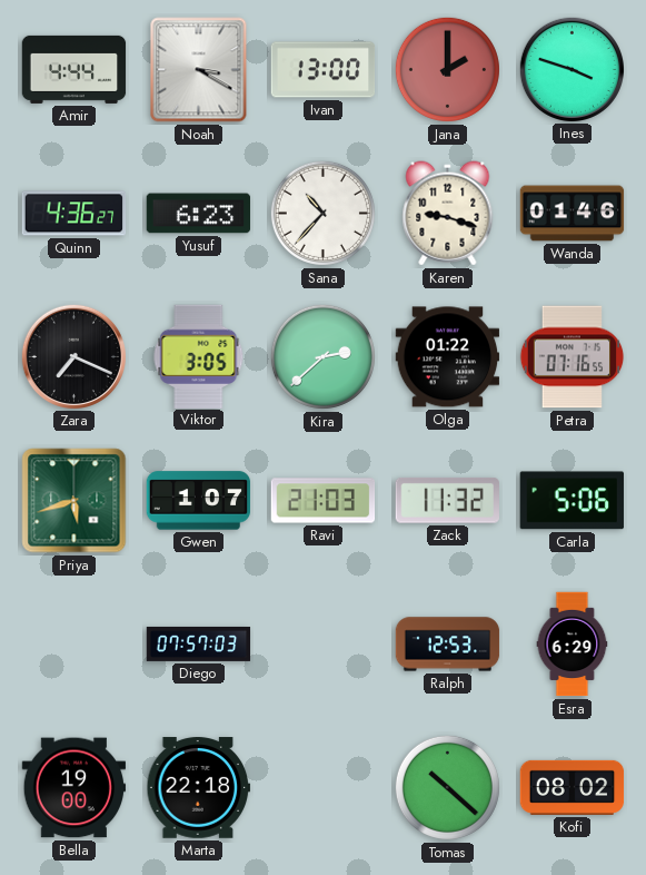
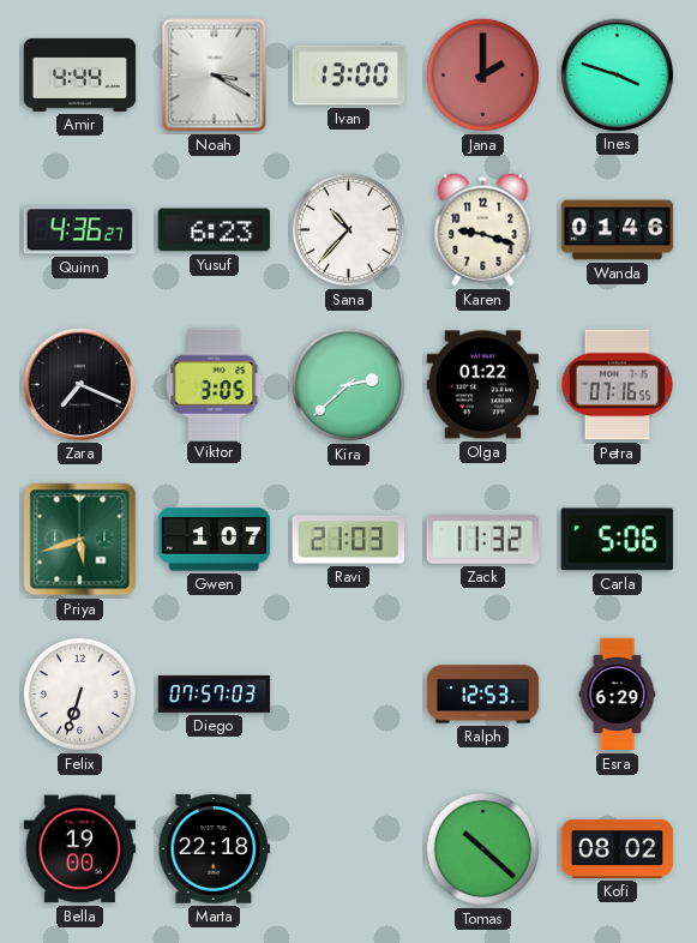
Felix: none -> 6:33
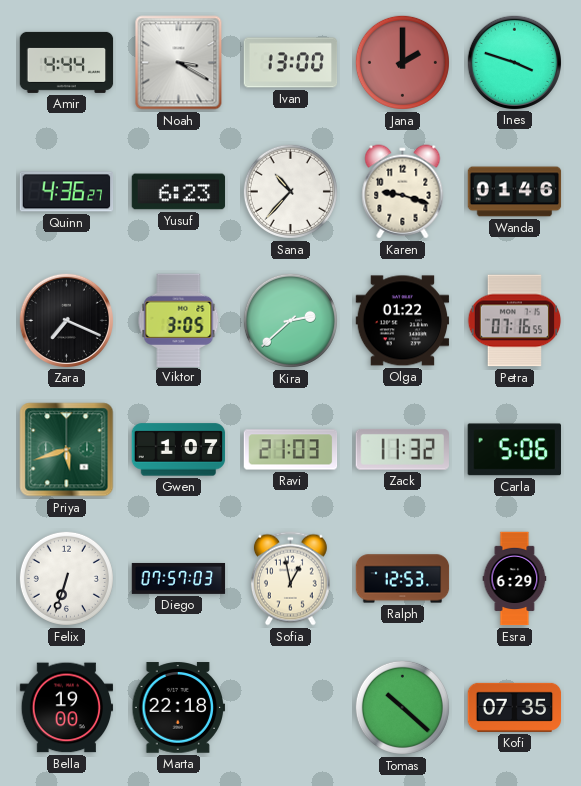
Sofia: none -> 12:58
Kofi: 08:02 -> 07:35
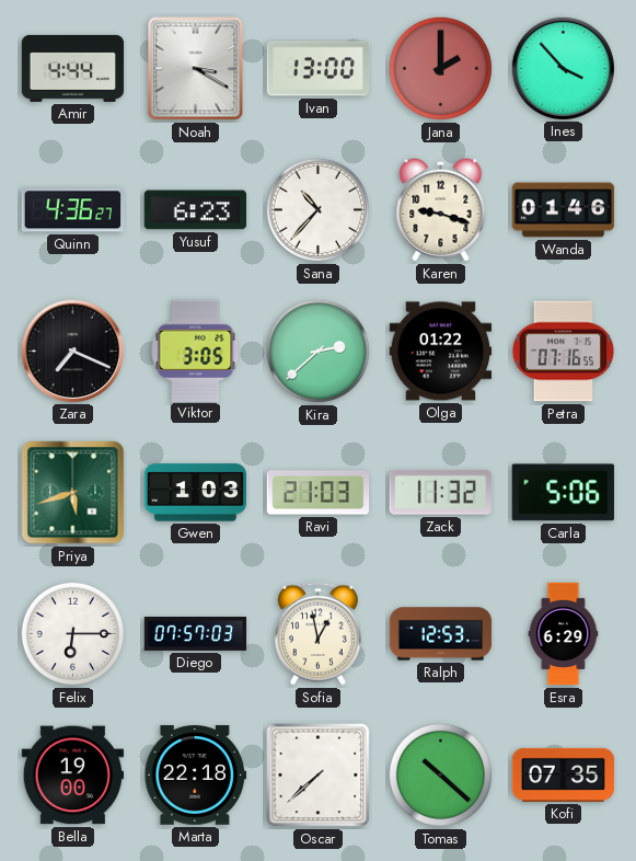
Ines: 3:48 -> 3:53
Gwen: 1:07 -> 1:03
Felix: 6:33 -> 6:15
Oscar: none -> 7:38
